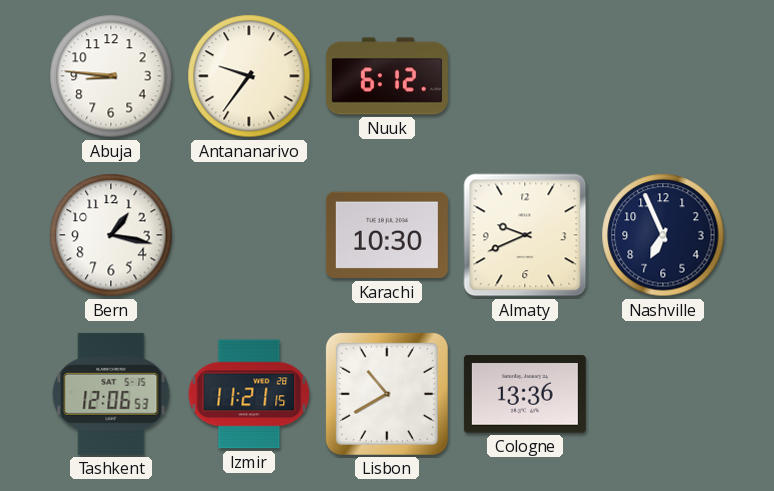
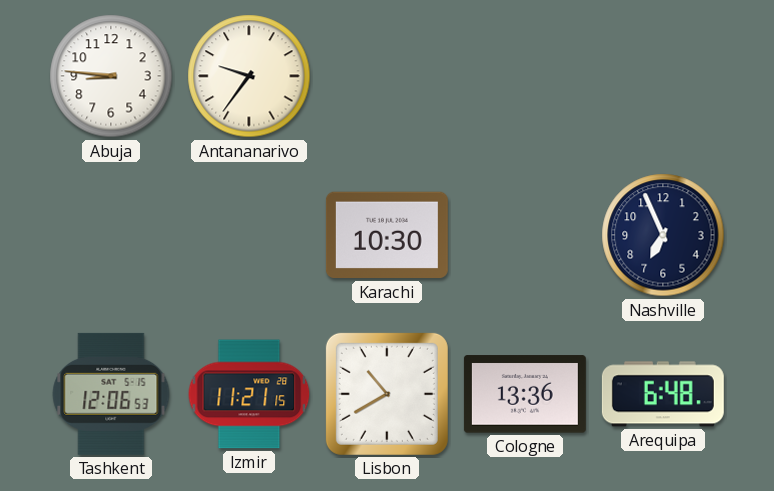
Nuuk: 6:12 -> none
Bern: 1:17 -> none
Almaty: 9:41 -> none
Arequipa: none -> 6:48
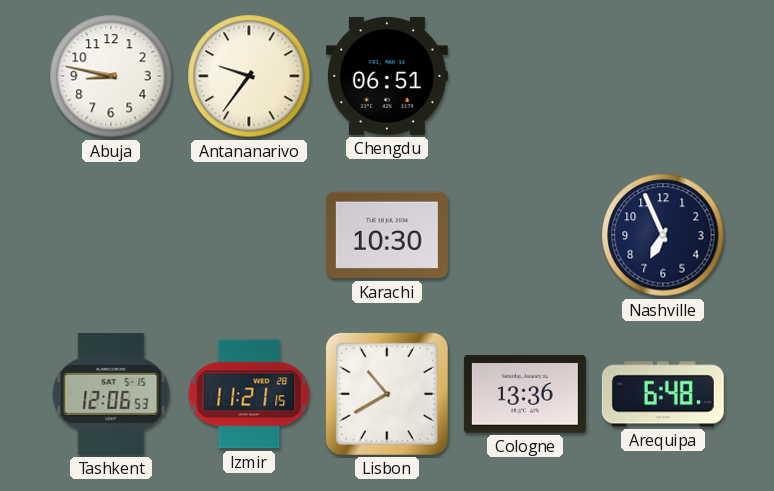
Abuja: 8:46 -> 8:47
Chengdu: none -> 06:51
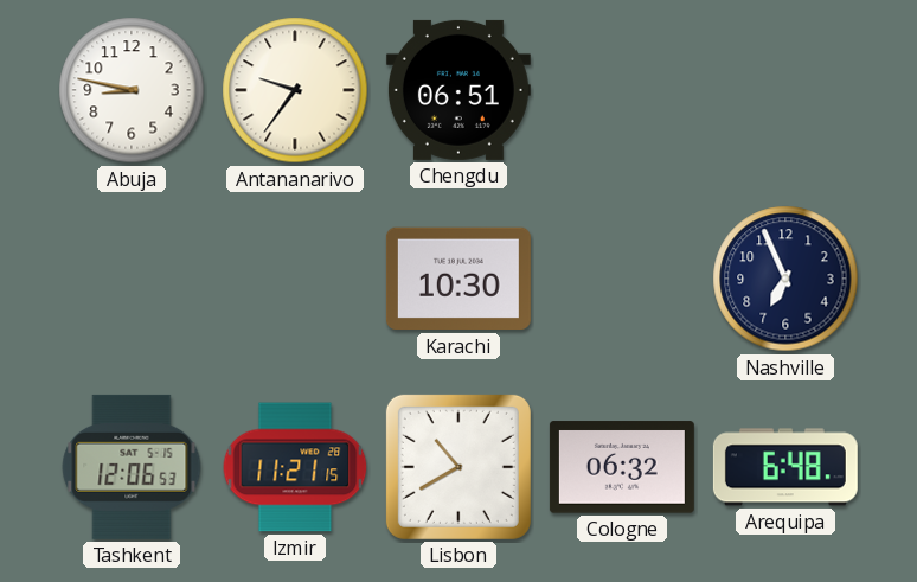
Cologne: 13:36 -> 06:32
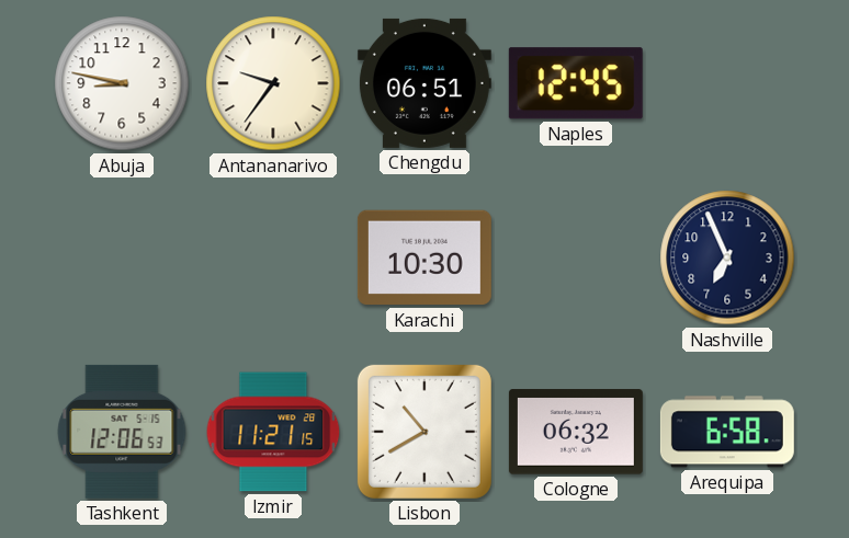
Naples: none -> 12:45
Arequipa: 6:48 -> 6:58
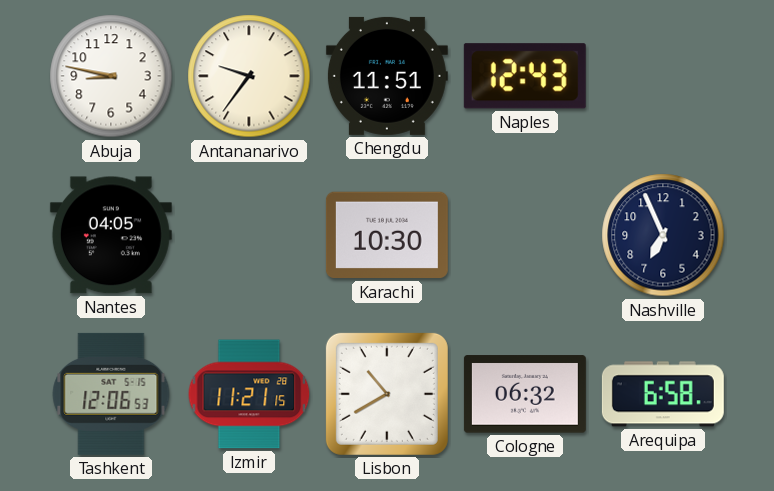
Chengdu: 06:51 -> 11:51
Naples: 12:45 -> 12:43
Nantes: none -> 04:05
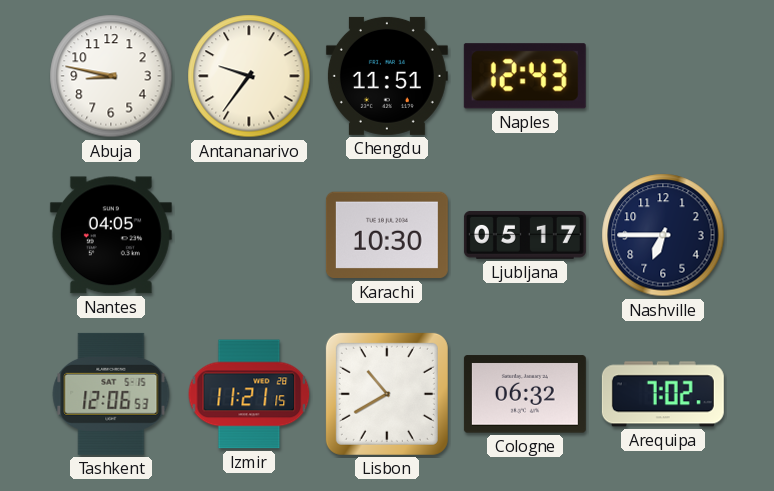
Ljubljana: none -> 05:17
Nashville: 6:56 -> 6:45
Arequipa: 6:58 -> 7:02
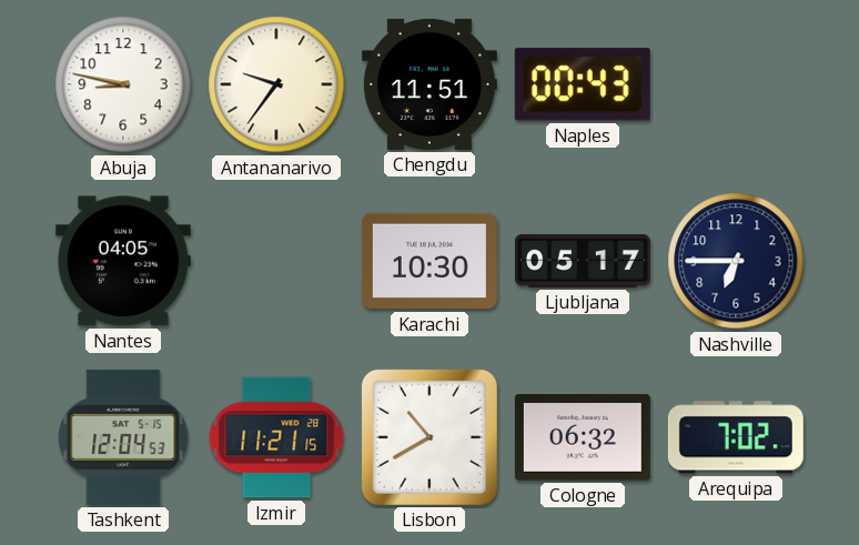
Naples: 12:43 -> 00:43
Tashkent: 12:06 -> 12:04
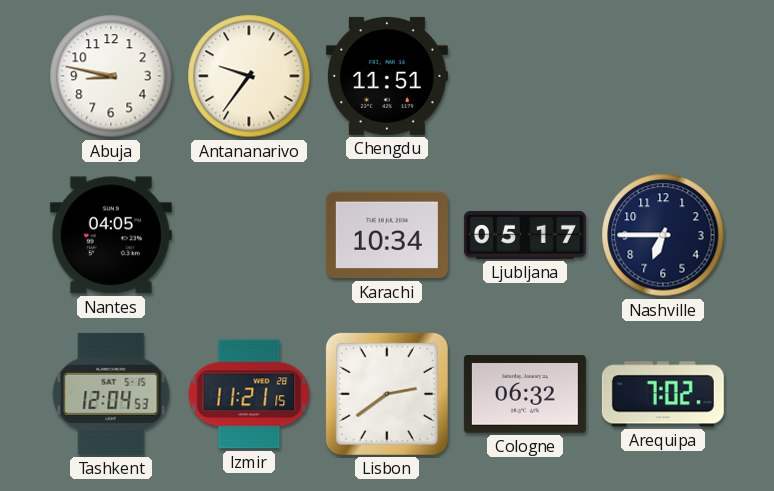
Naples: 00:43 -> none
Karachi: 10:30 -> 10:34
Lisbon: 10:40 -> 2:39
